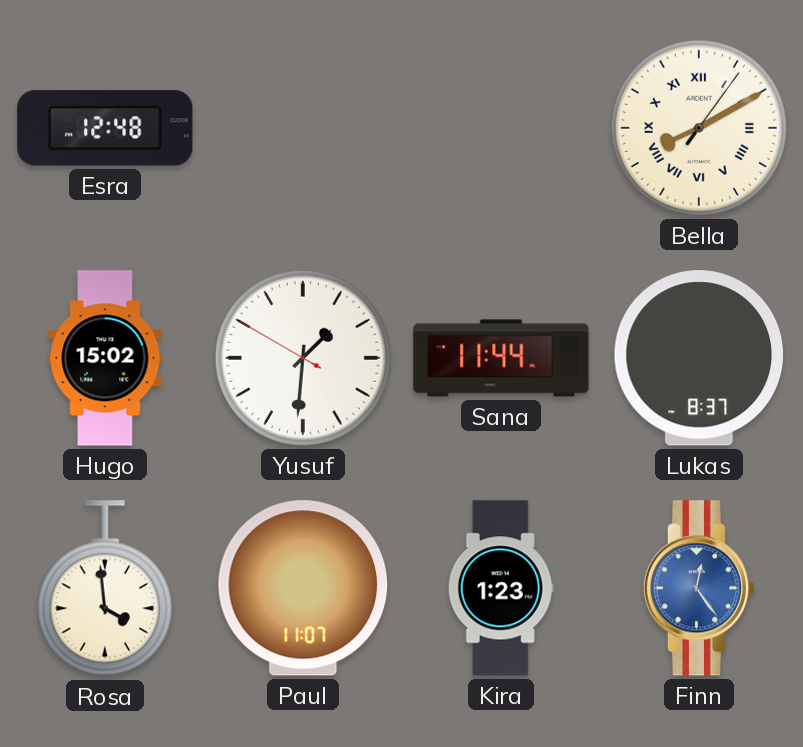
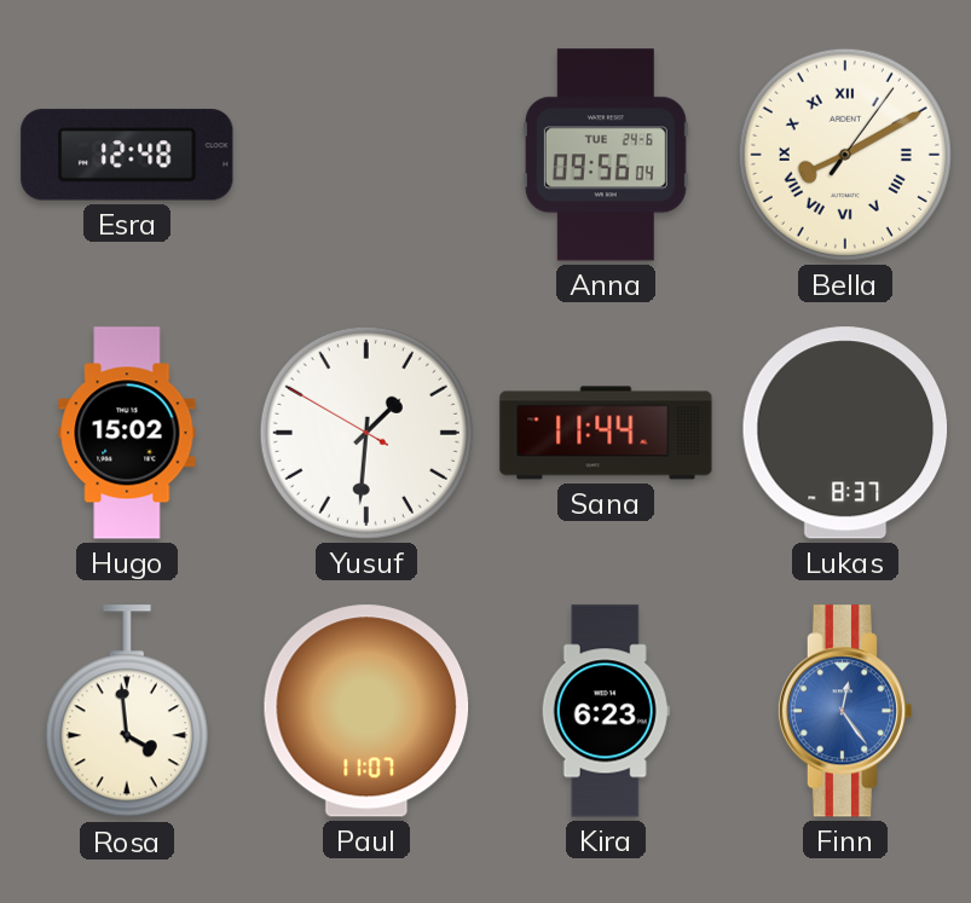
Anna: none -> 09:56
Kira: 1:23 -> 6:23
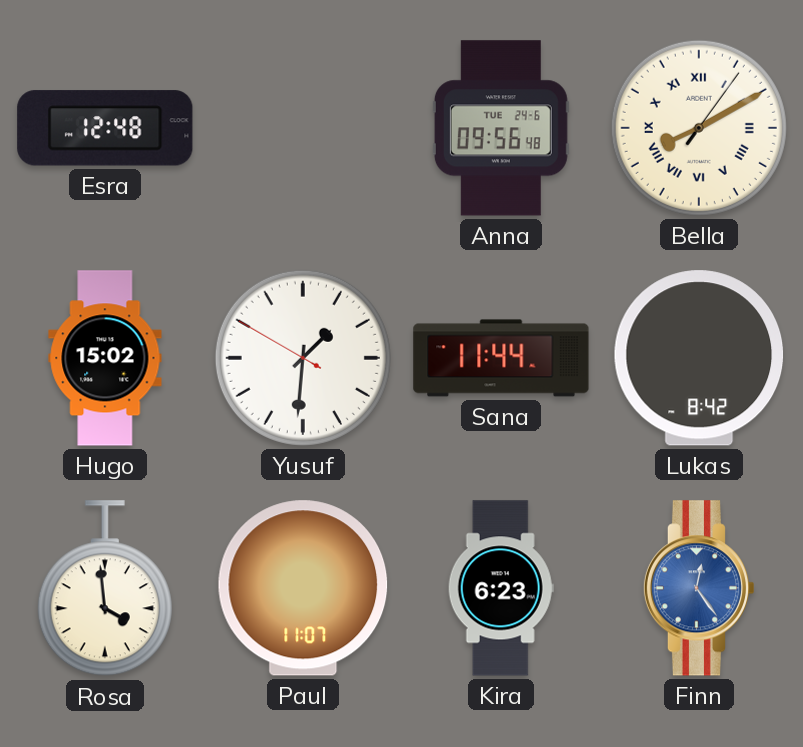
Anna: 09:56:04 -> 09:56:48
Lukas: 8:37 -> 8:42
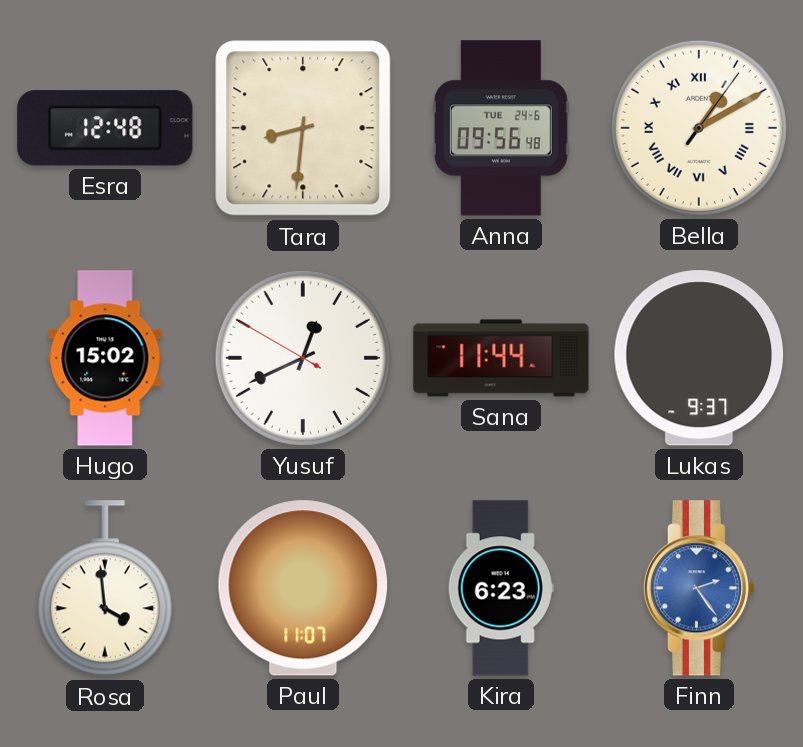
Tara: none -> 8:31
Bella: 8:10 -> 1:10
Yusuf: 1:30 -> 12:40
Lukas: 8:42 -> 9:37
Finn: 12:24 -> 2:24
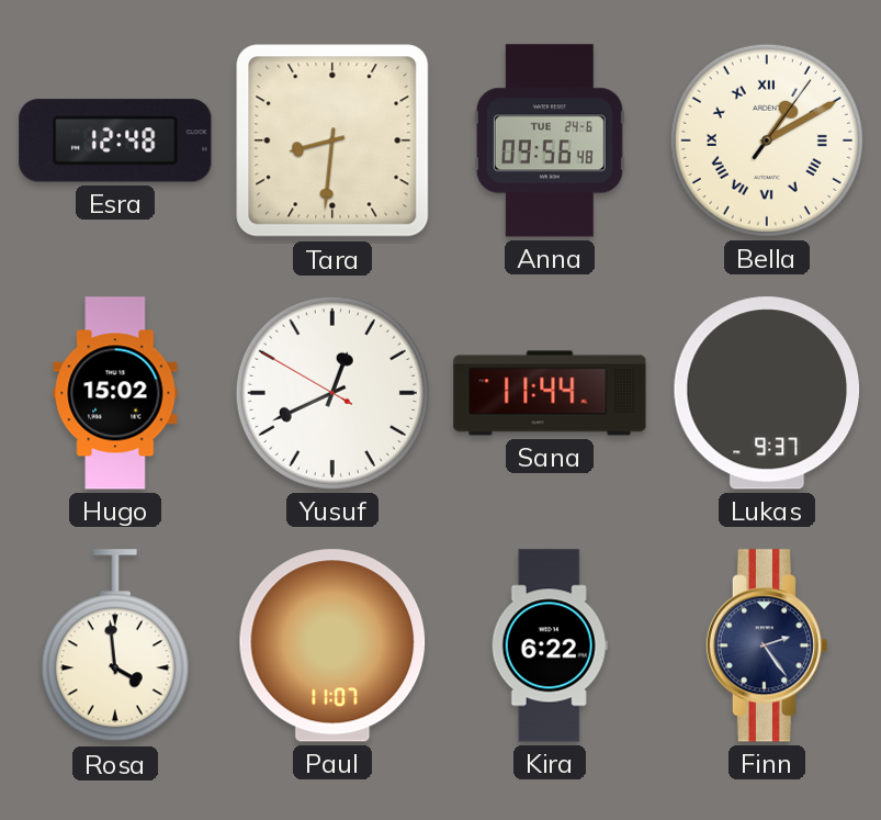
Kira: 6:23 -> 6:22
Finn dial: blue -> navy
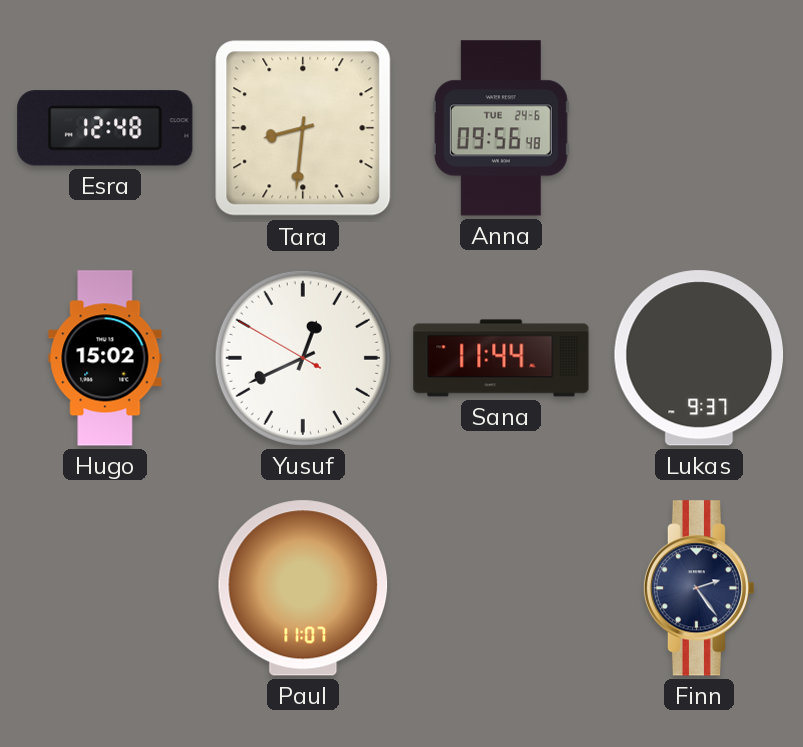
Bella: 1:10 -> none
Rosa: 3:59 -> none
Kira: 6:22 -> none
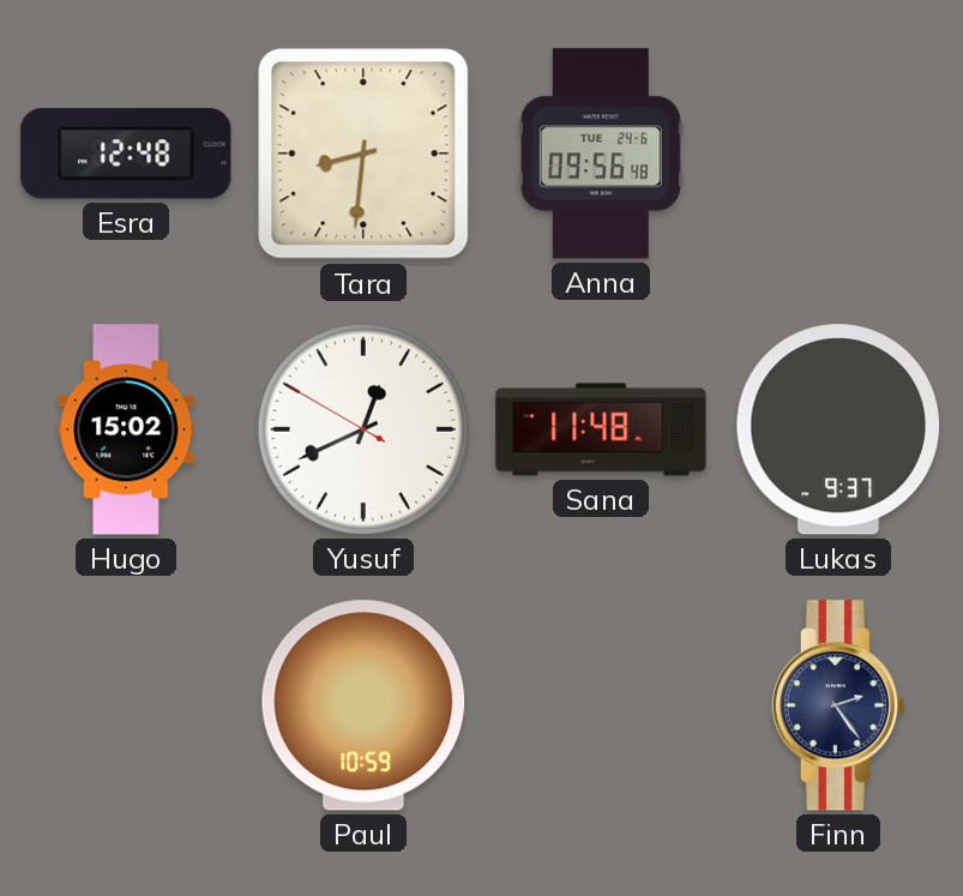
Sana: 11:44 -> 11:48
Paul: 11:07 -> 10:59
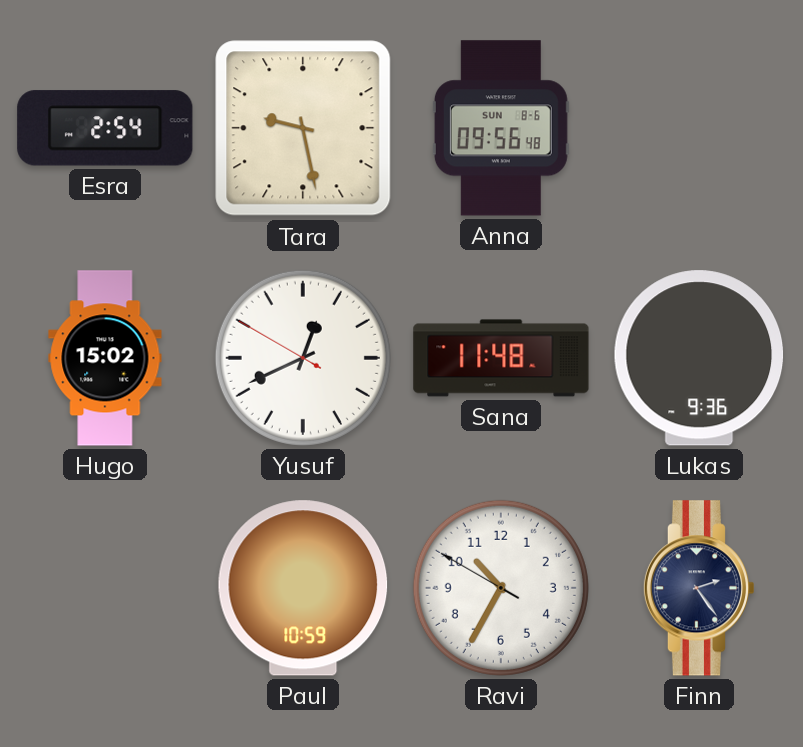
Esra: 12:48 -> 2:54
Tara: 8:31 -> 9:28
Anna date: TUE 24-6 -> SUN 8-6
Lukas: 9:37 -> 9:36
Ravi: none -> 10:34
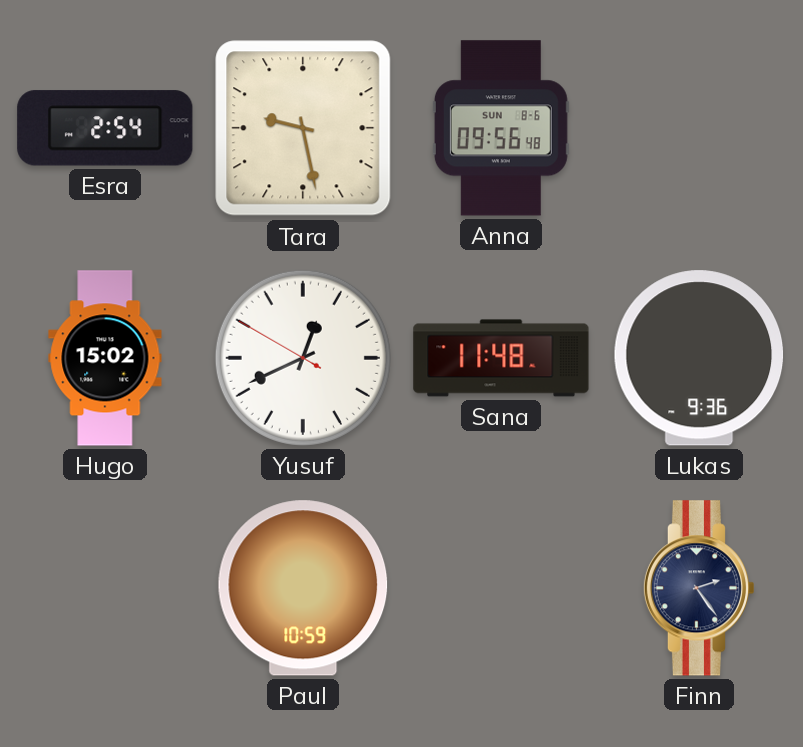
Ravi: 10:34 -> none
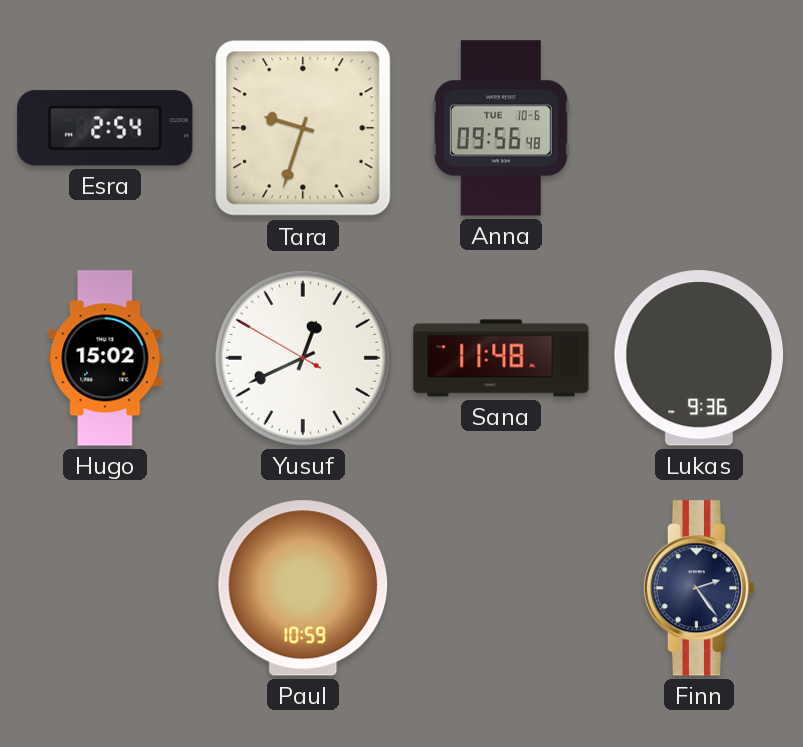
Tara: 9:28 -> 9:33
Anna date: SUN 8-6 -> TUE 10-6
